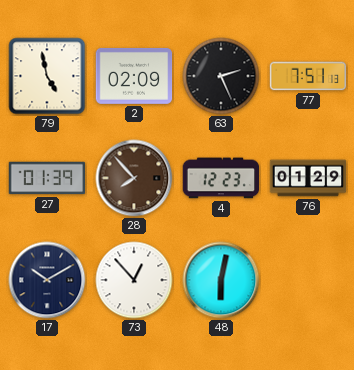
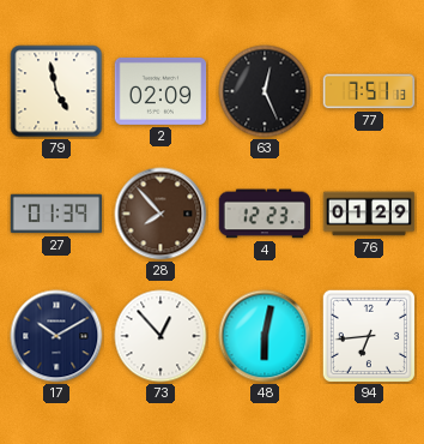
63: 2:26 -> 12:26
94: none -> 6:44
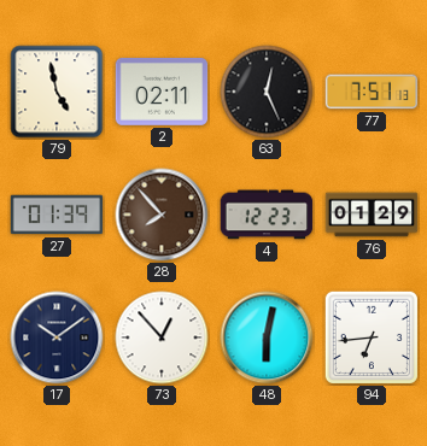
2: 02:09 -> 02:11
17: 10:10 -> 10:09
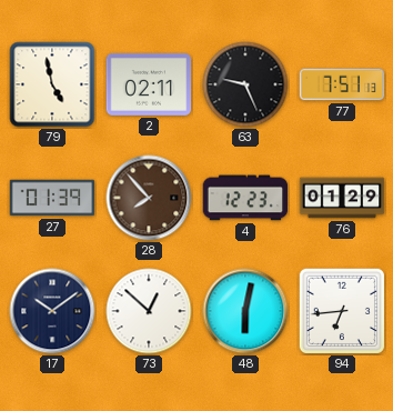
63: 12:26 -> 9:26
73: 12:53 -> 12:52
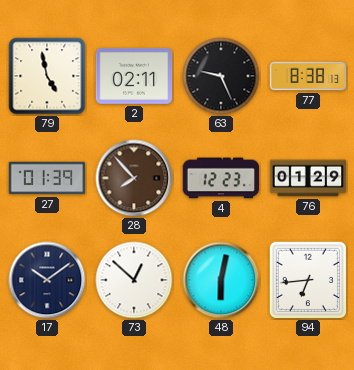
77: 7:51 -> 8:38
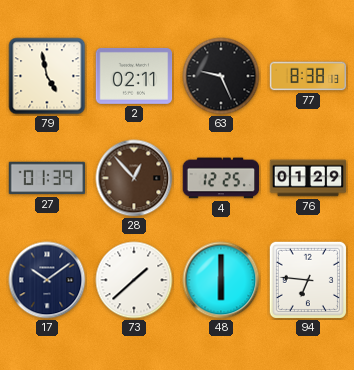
28: 7:53 -> 12:53
4: 12:23 -> 12:25
73: 12:52 -> 1:38
48: 6:02 -> 6:00
94: 6:44 -> 6:46
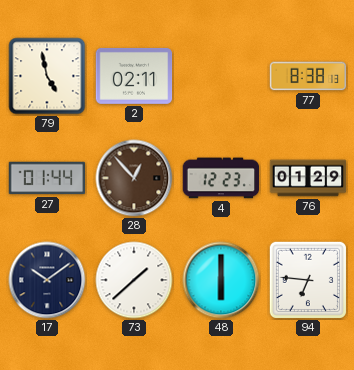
63: 9:26 -> none
27: 01:39 -> 01:44
4: 12:25 -> 12:23
